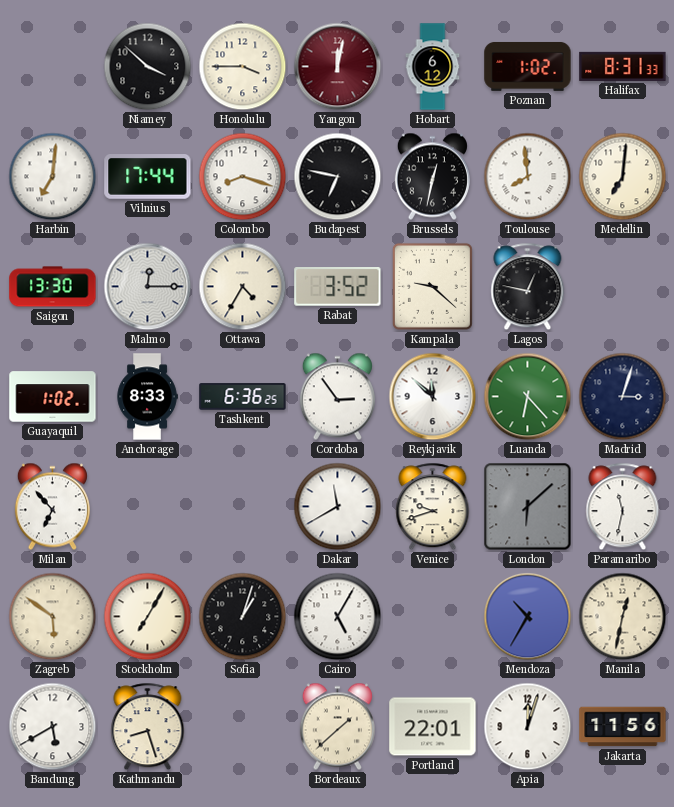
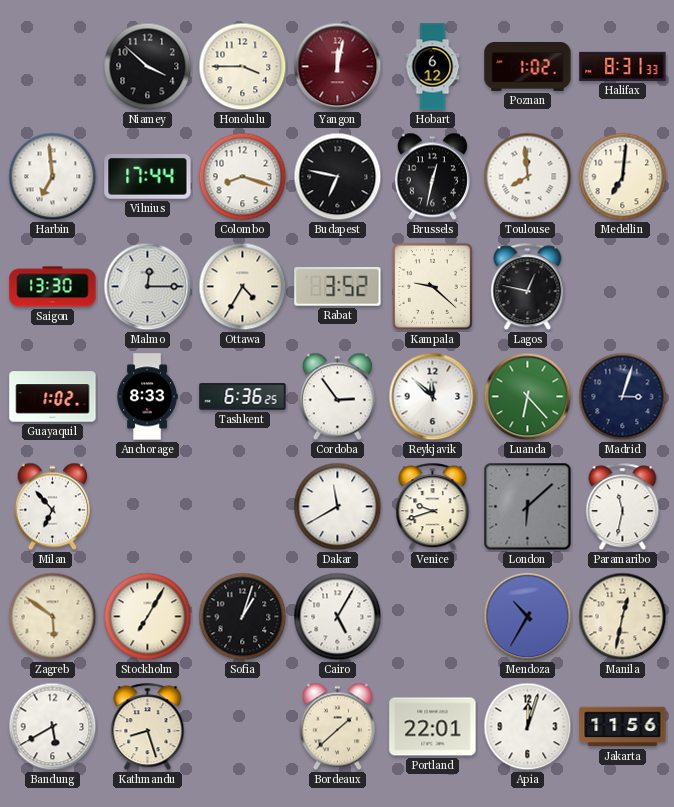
Harbin: 7:01 -> 6:59
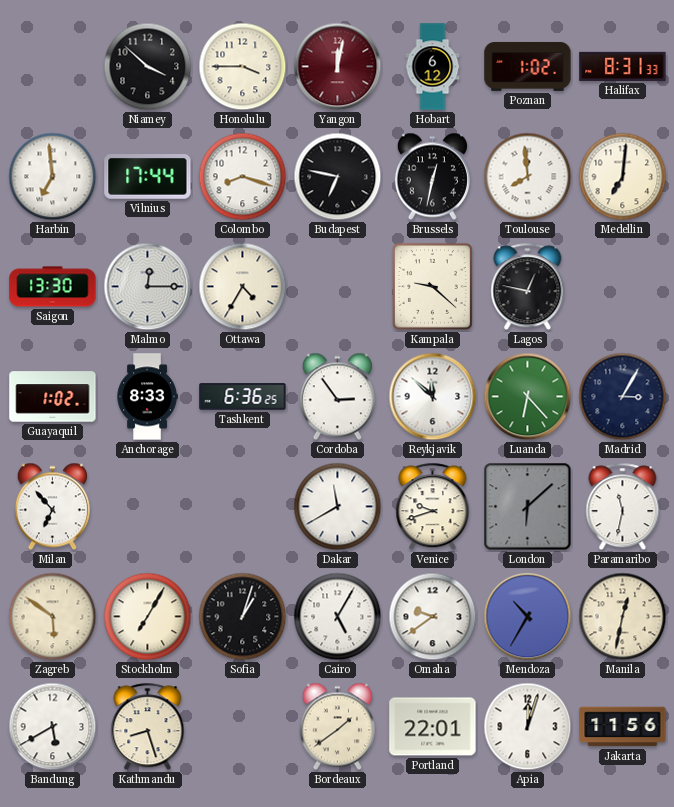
Rabat: 3:52 -> none
Madrid: 3:03 -> 3:05
Omaha: none -> 9:39
Bordeaux: 1:38 -> 1:39
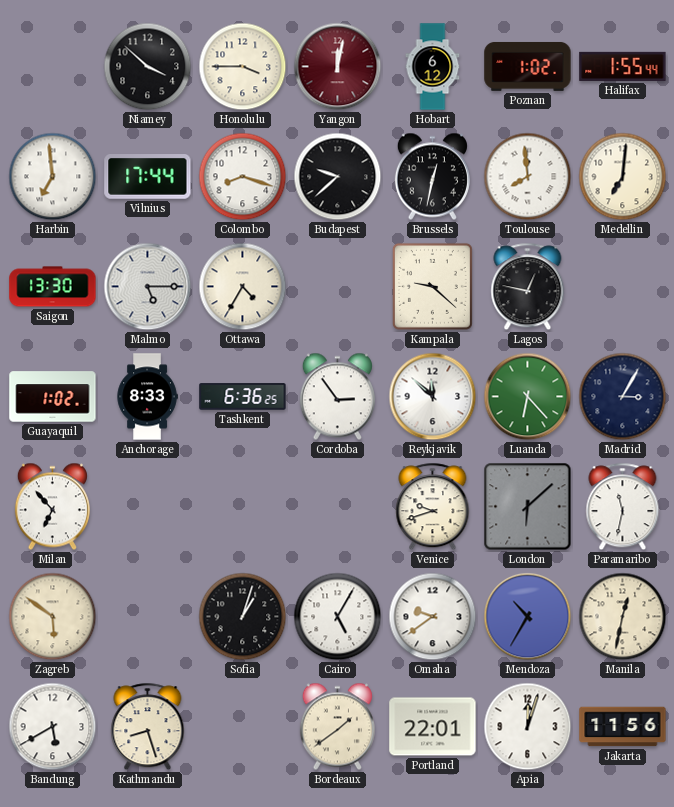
Halifax: 8:31 -> 1:55
Budapest: 6:47 -> 9:38
Malmo: 12:15 -> 5:15
Dakar: 11:40 -> none
Stockholm: 7:05 -> none
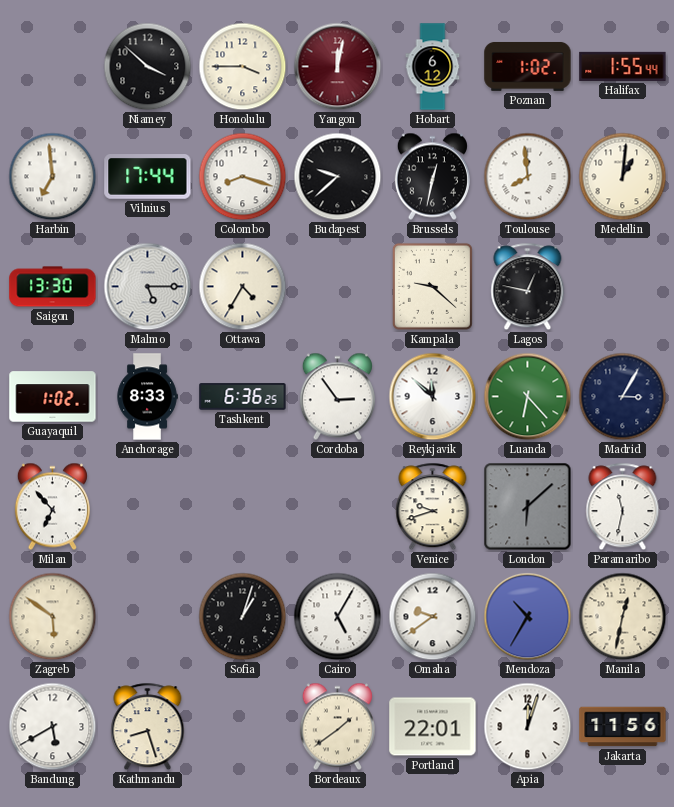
Medellin: 7:01 -> 1:01
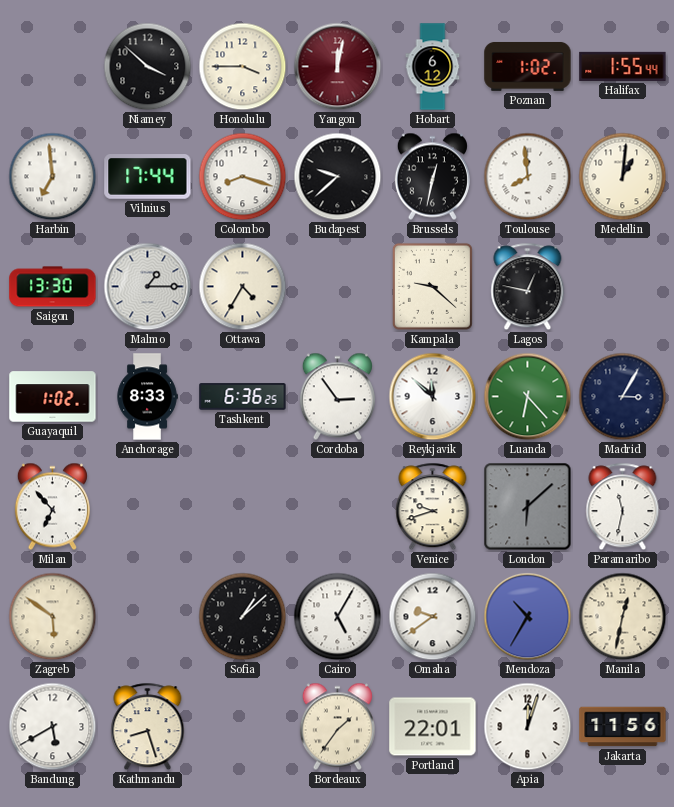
Malmo: 5:15 -> 1:15
Sofia: 1:03 -> 1:08
Bordeaux: 1:39 -> 1:36
